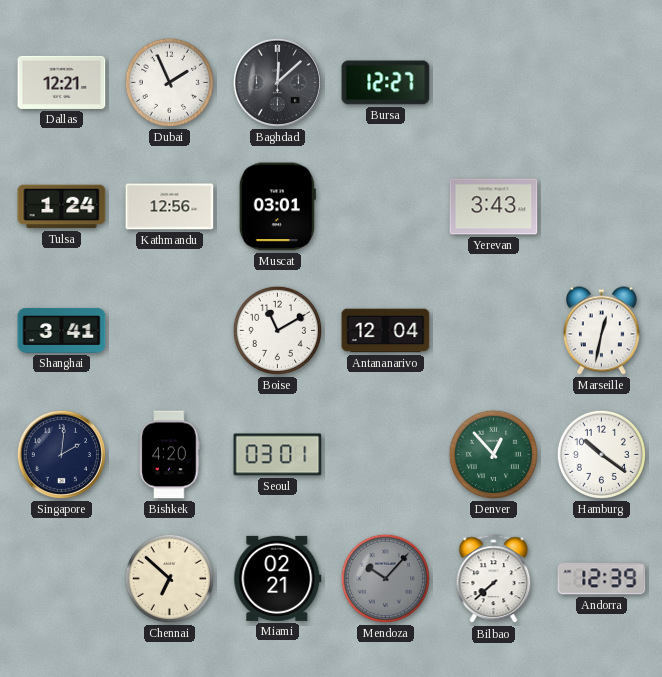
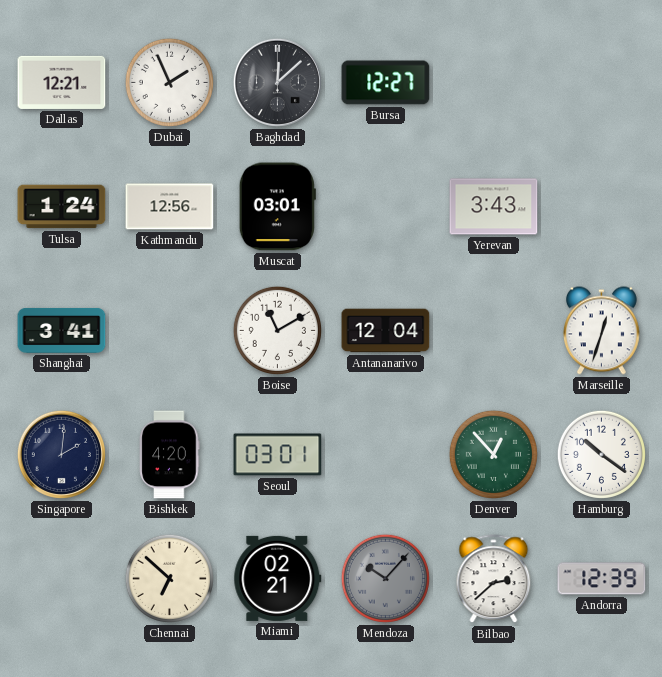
Marseille: 12:32 -> 12:33
Bilbao: 7:38 -> 2:38
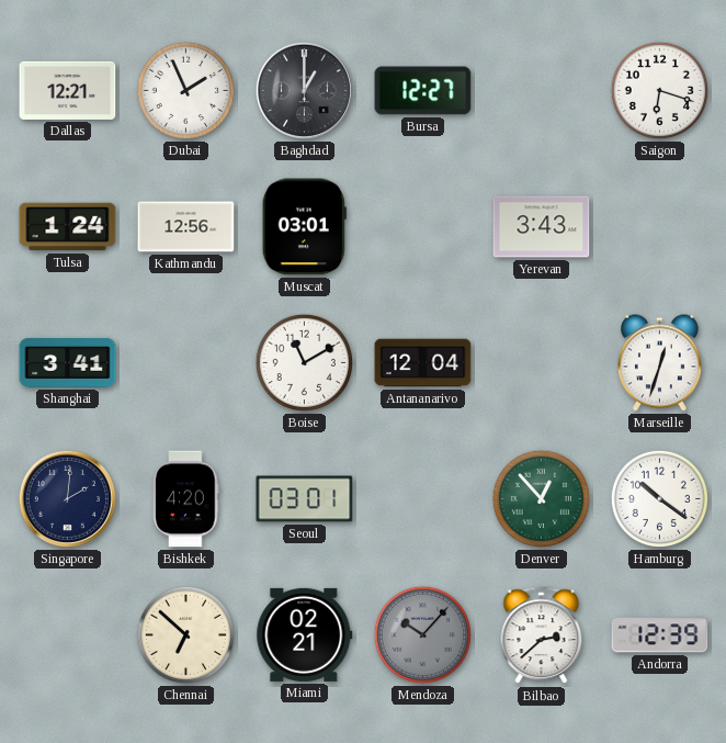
Baghdad: 12:08 -> 1:00
Saigon: none -> 6:18
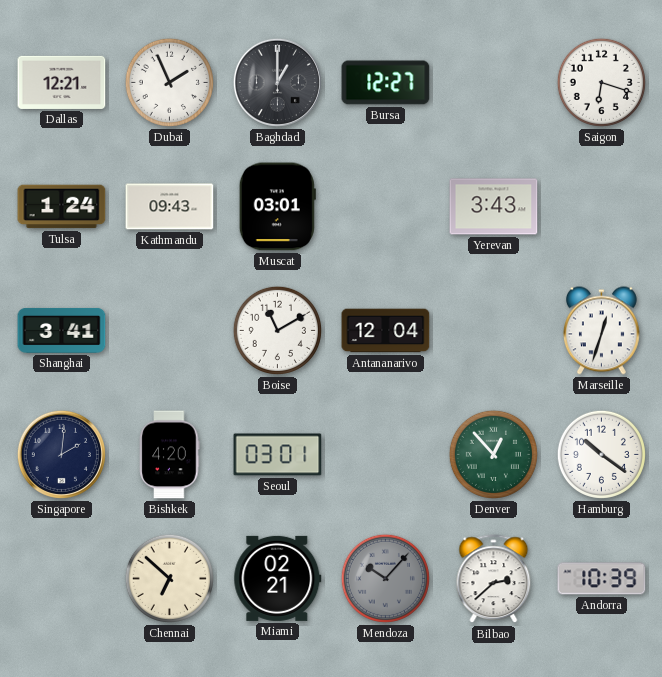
Kathmandu: 12:56 -> 09:43
Andorra: 12:39 -> 10:39
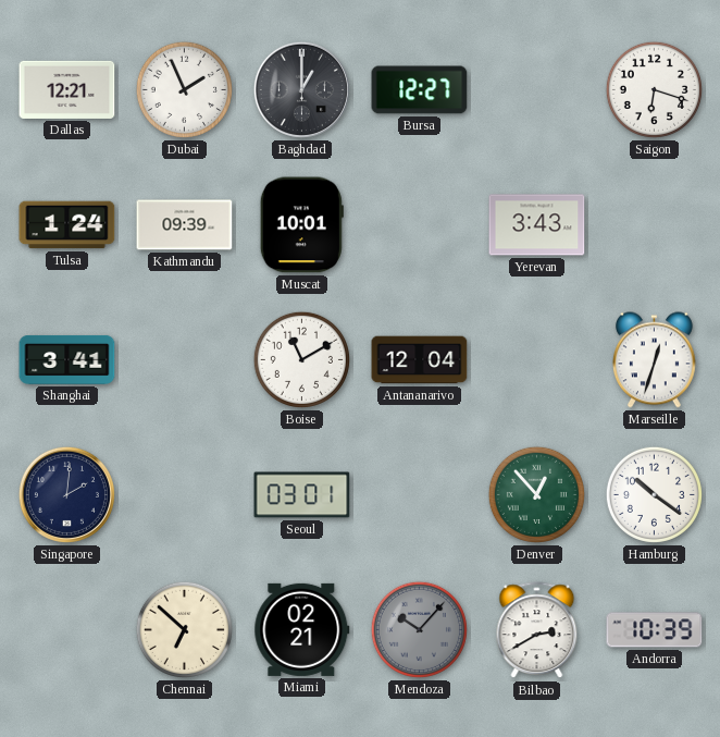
Kathmandu: 09:43 -> 09:39
Muscat: 03:01 -> 10:01
Bishkek: 4:20 -> none
Bilbao: 2:38 -> 2:40
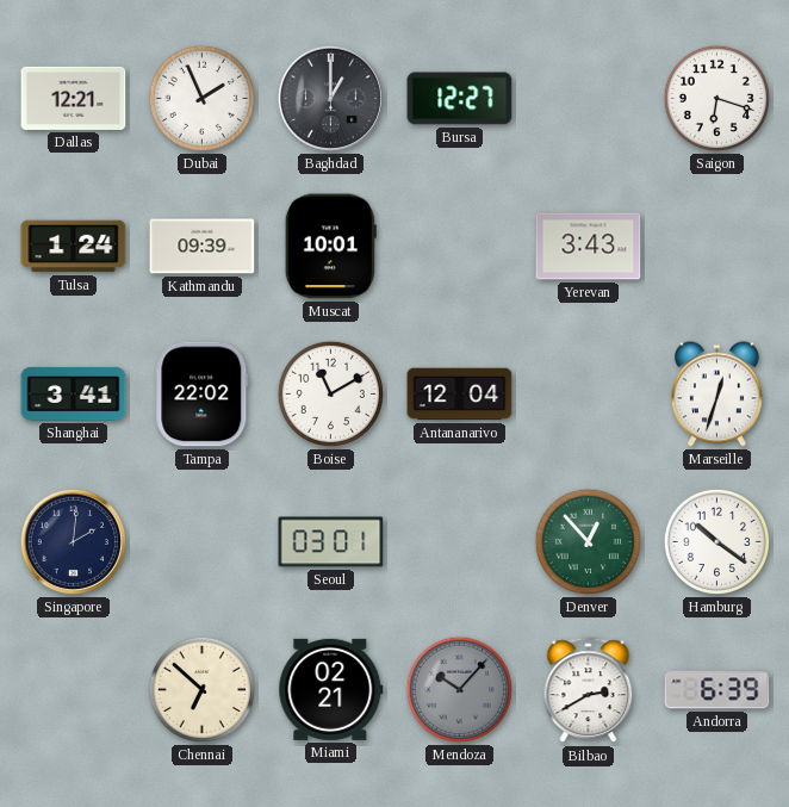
Tampa: none -> 22:02
Andorra: 10:39 -> 6:39
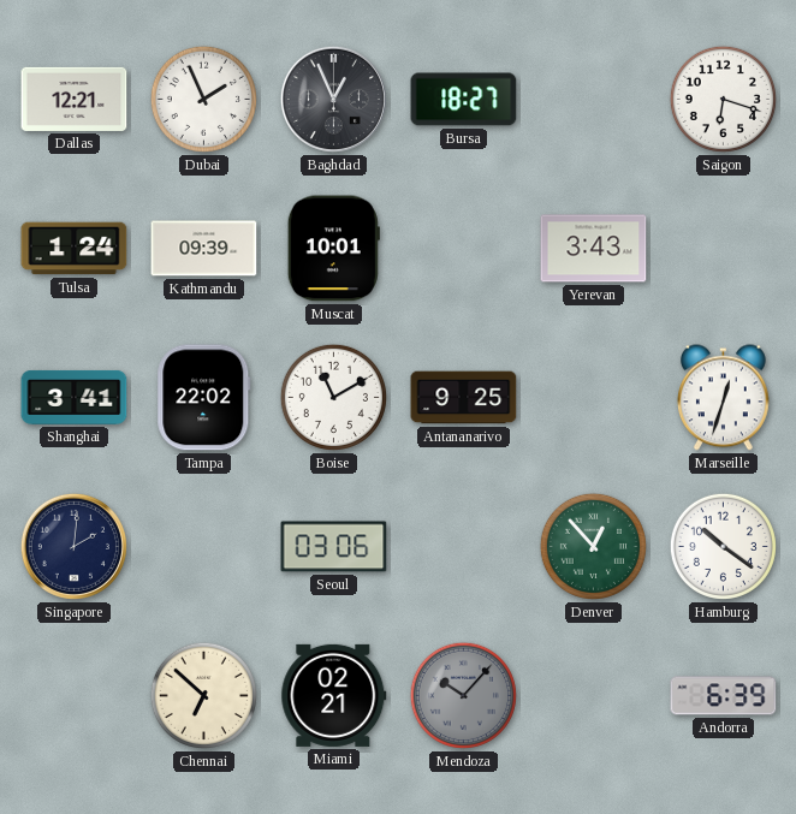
Baghdad: 1:00 -> 12:56
Bursa: 12:27 -> 18:27
Antananarivo: 12:04 -> 9:25
Seoul: 03:01 -> 03:06
Bilbao: 2:40 -> none
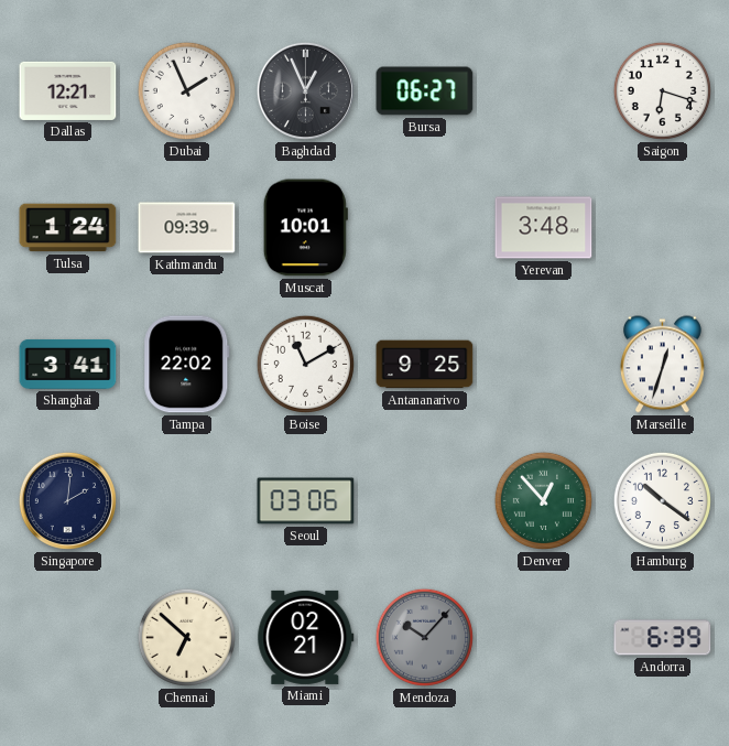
Bursa: 18:27 -> 06:27
Yerevan: 3:43 -> 3:48
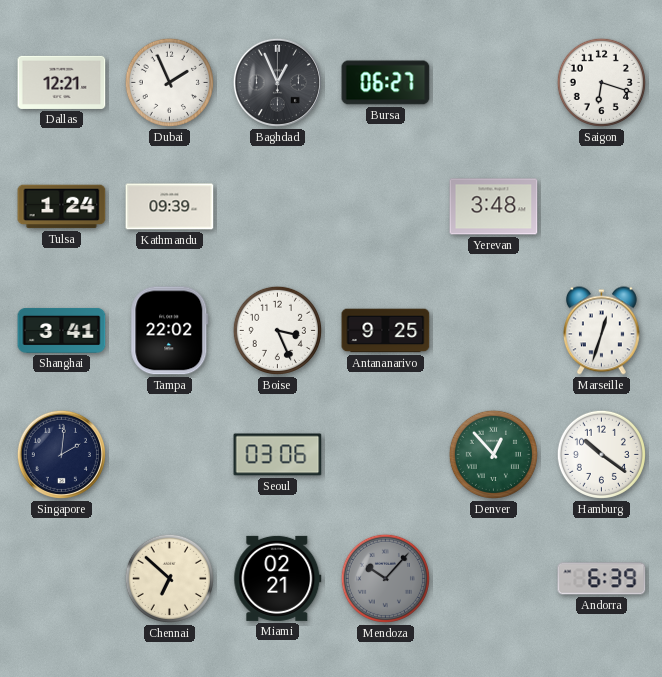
Muscat: 10:01 -> none
Boise: 11:10 -> 3:26
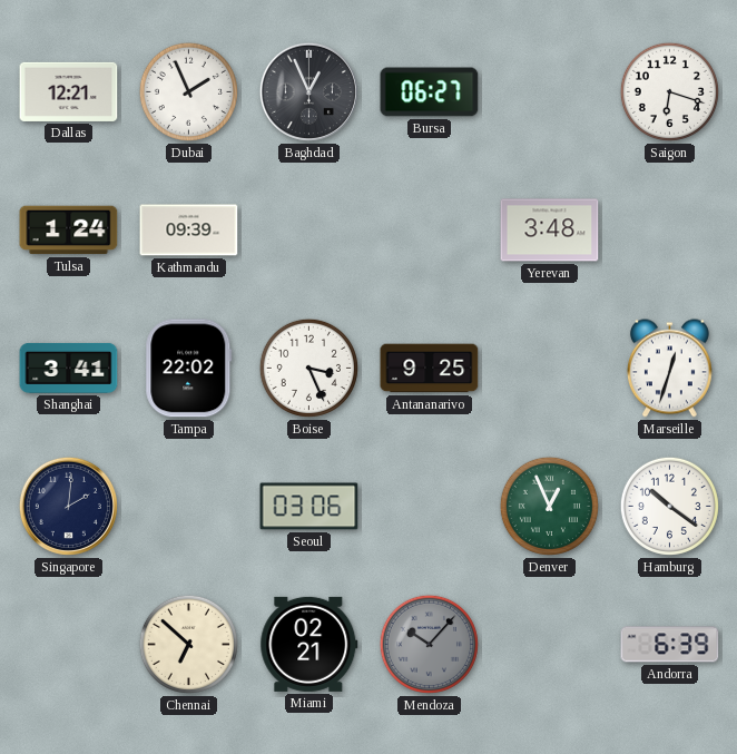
Denver: 12:53 -> 12:56
